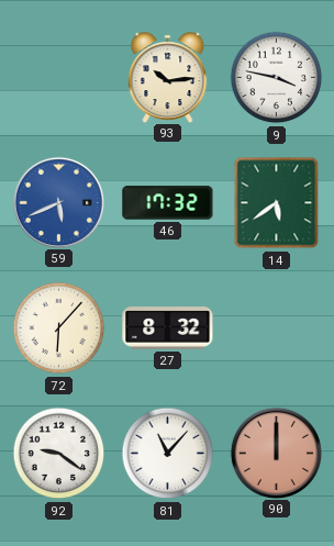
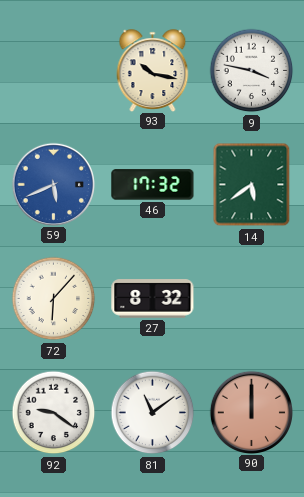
93: 10:14 -> 10:17
81: 11:07 -> 11:09
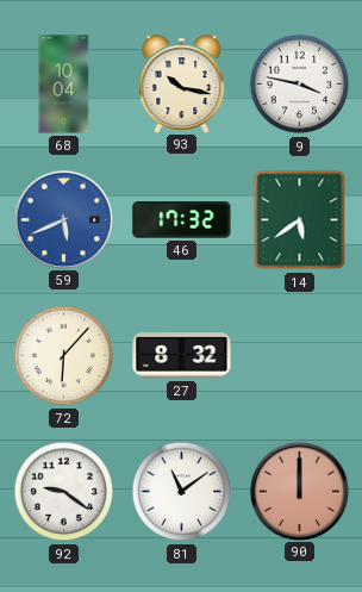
68: none -> 10:04
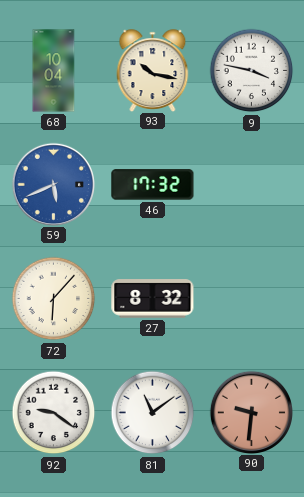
14: 5:39 -> none
90: 12:00 -> 9:31
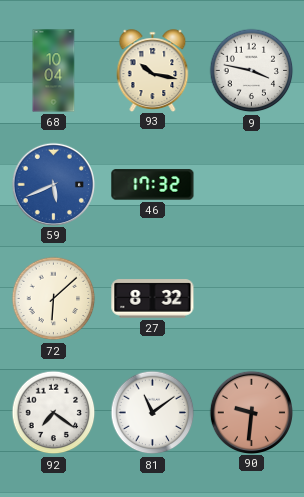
72: 6:07 -> 6:08
92: 9:21 -> 7:21
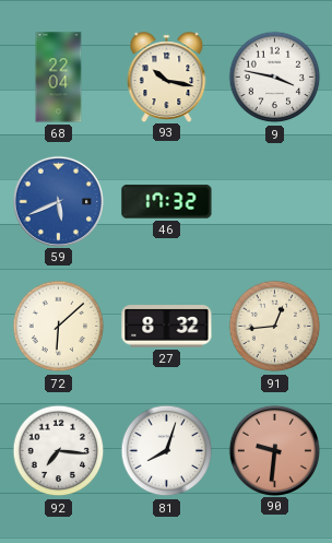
68: 10:04 -> 22:04
91: none -> 12:44
92: 7:21 -> 7:16
81: 11:09 -> 8:03
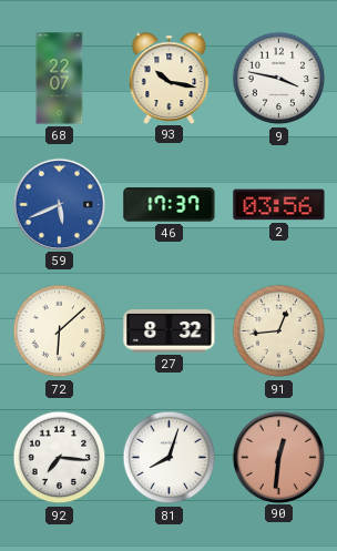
68: 22:04 -> 22:07
46: 17:32 -> 17:37
2: none -> 03:56
90: 9:31 -> 12:31
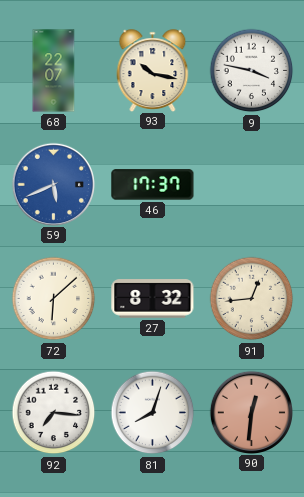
2: 03:56 -> none
